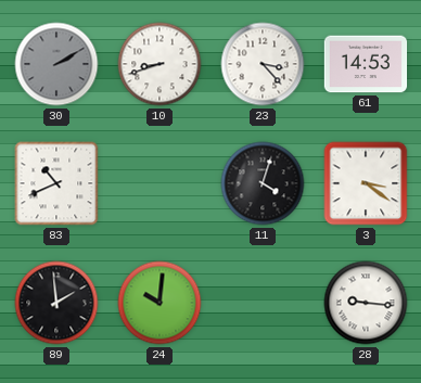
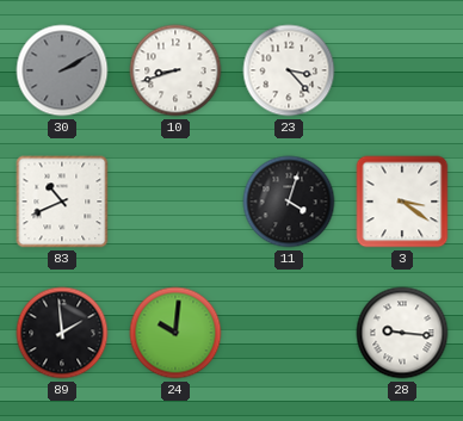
61: 14:53 -> none
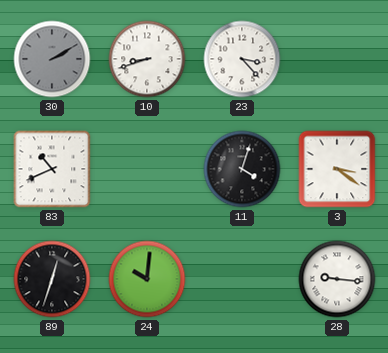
89: 1:59 -> 12:33
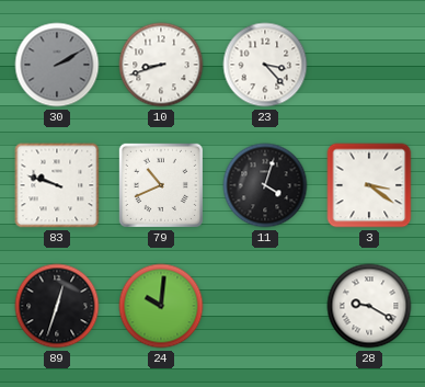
83: 10:41 -> 9:48
79: none -> 10:41
28: 9:16 -> 9:20
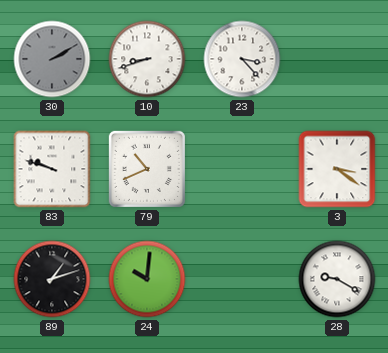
11: 4:03 -> none
89: 12:33 -> 1:12
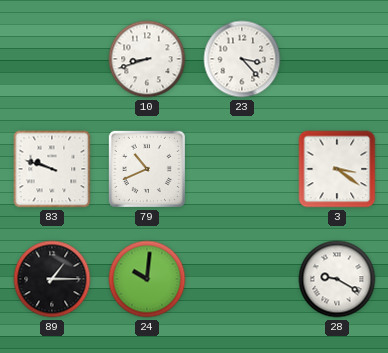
30: 2:10 -> none
89: 1:12 -> 1:15
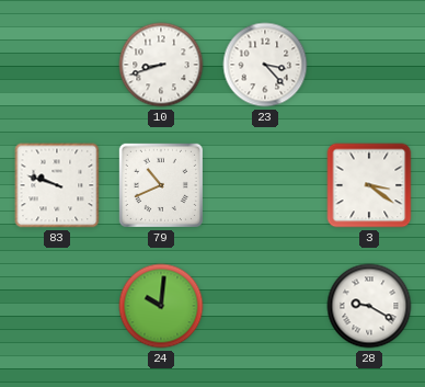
89: 1:15 -> none
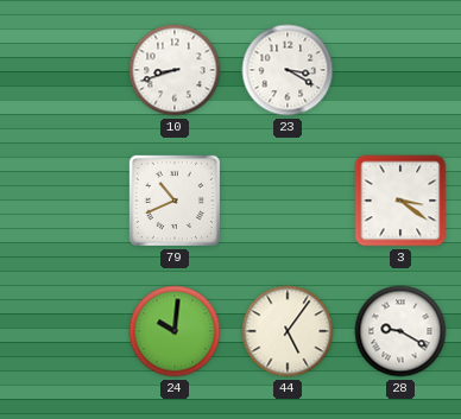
23: 3:23 -> 3:20
83: 9:48 -> none
44: none -> 5:06
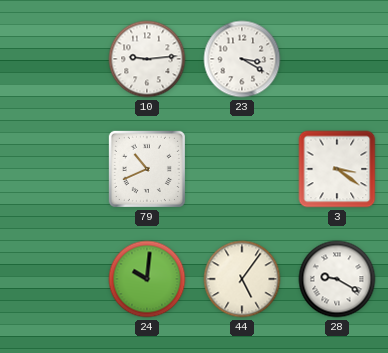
10: 8:42 -> 9:14
